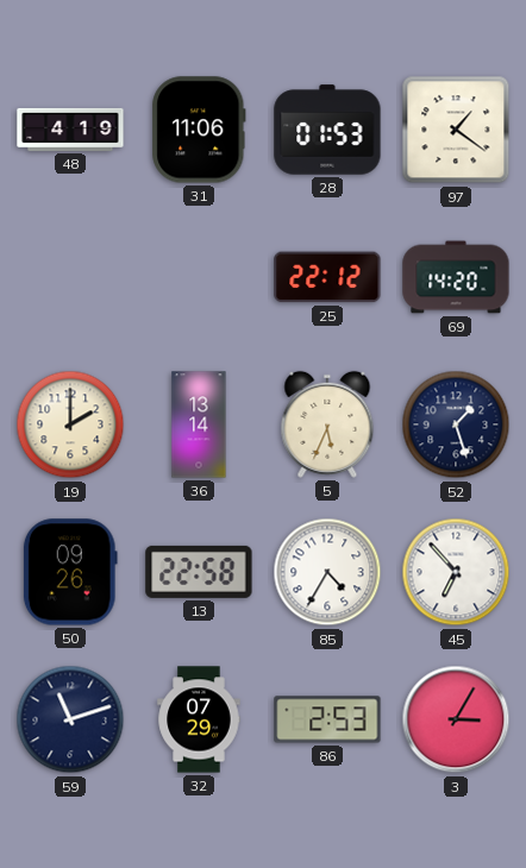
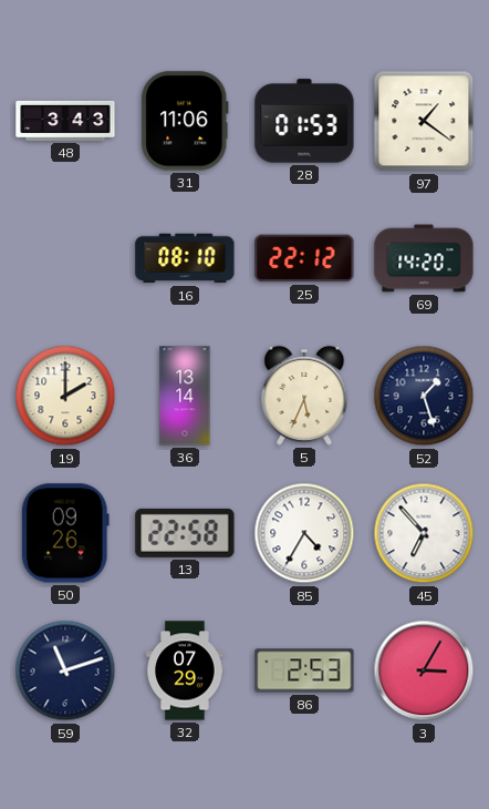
48: 4:19 -> 3:43
16: none -> 08:10
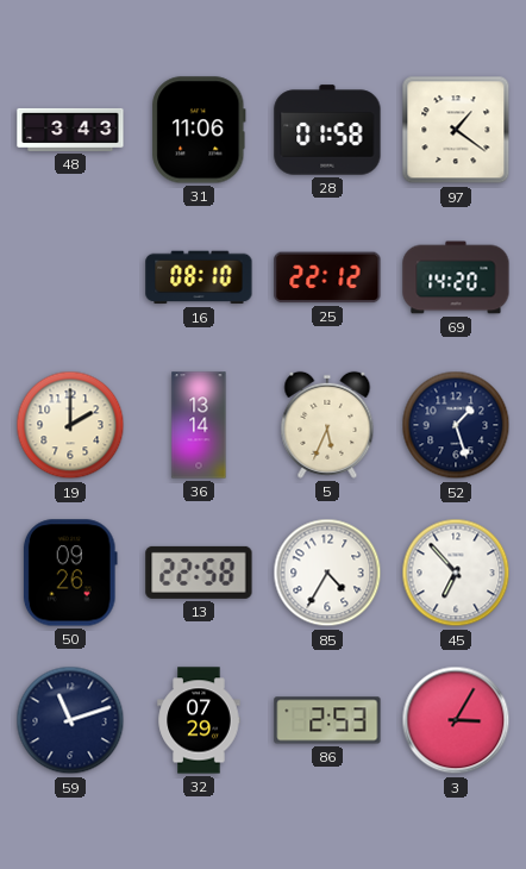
28: 01:53 -> 01:58
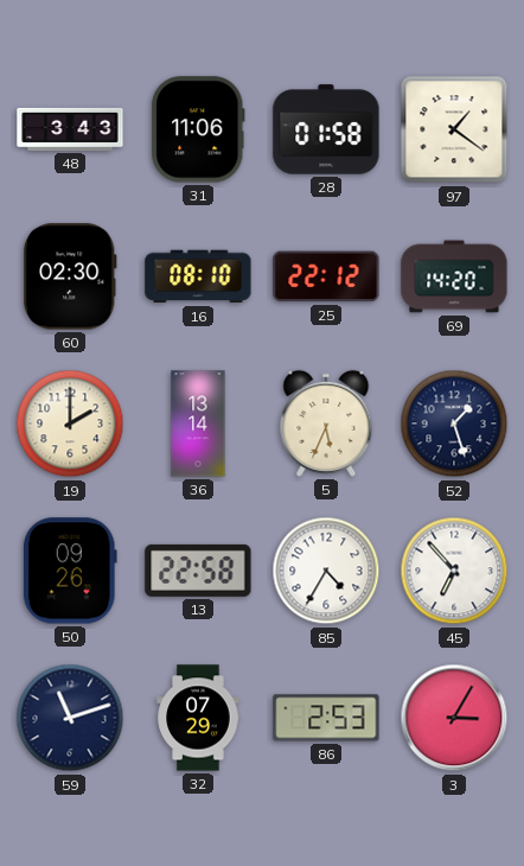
60: none -> 02:30
